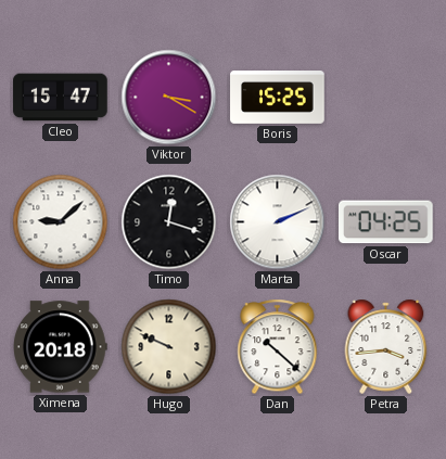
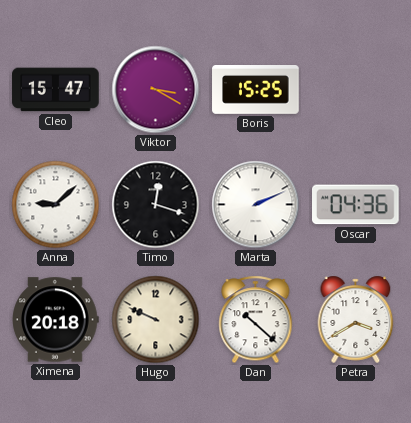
Oscar: 04:25 -> 04:36
Petra: 3:44 -> 3:40
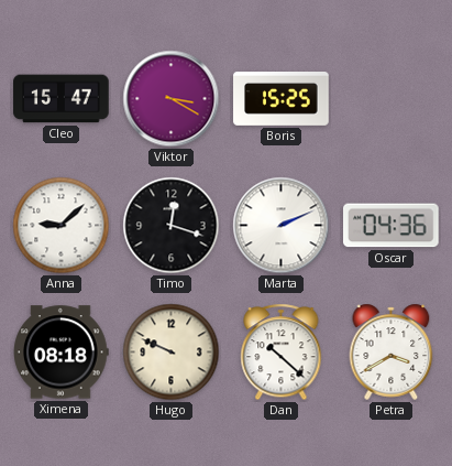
Ximena: 20:18 -> 08:18
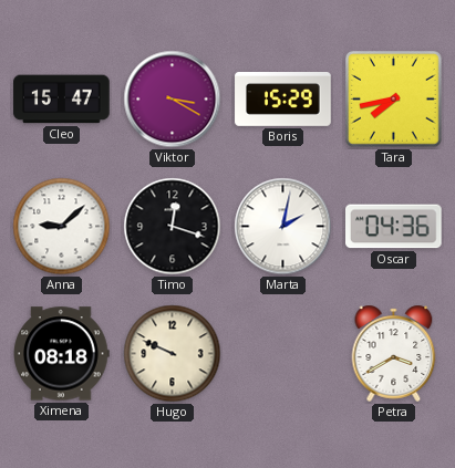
Boris: 15:25 -> 15:29
Tara: none -> 7:43
Marta: 2:11 -> 2:02
Dan: 10:22 -> none
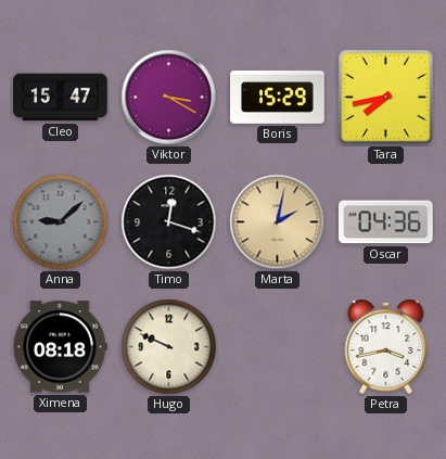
Anna dial: white -> grey
Marta dial: white -> champagne
Petra: 3:40 -> 3:43
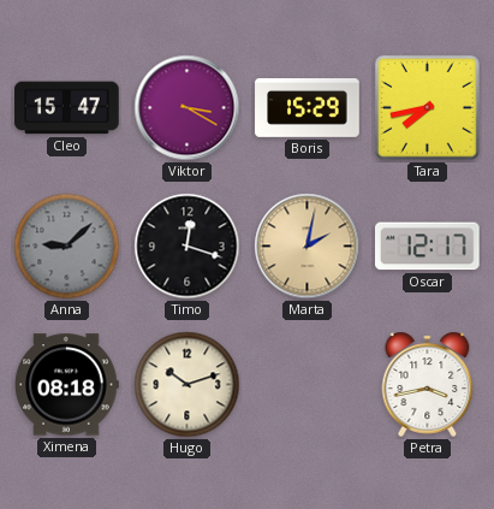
Oscar: 04:36 -> 12:17
Hugo: 9:49 -> 10:12
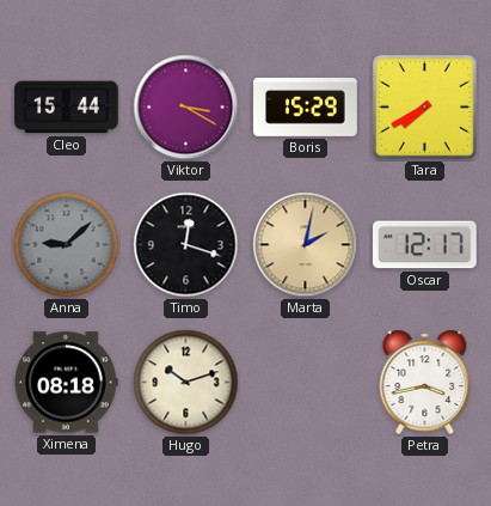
Cleo: 15:47 -> 15:44
Tara: 7:43 -> 7:40
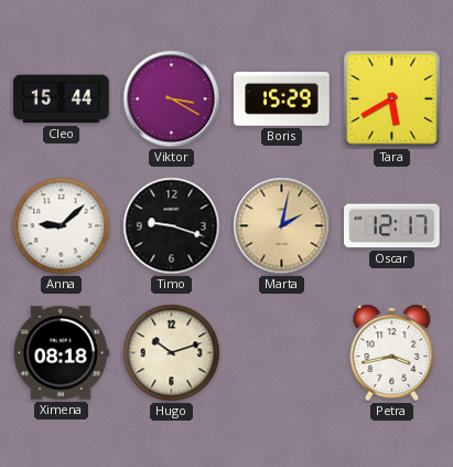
Tara: 7:40 -> 5:40
Anna dial: grey -> white
Timo: 12:18 -> 9:18
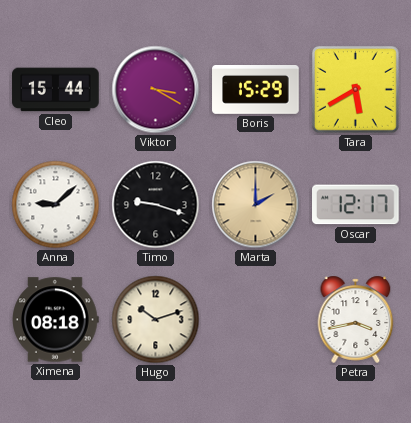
Marta: 2:02 -> 2:00
